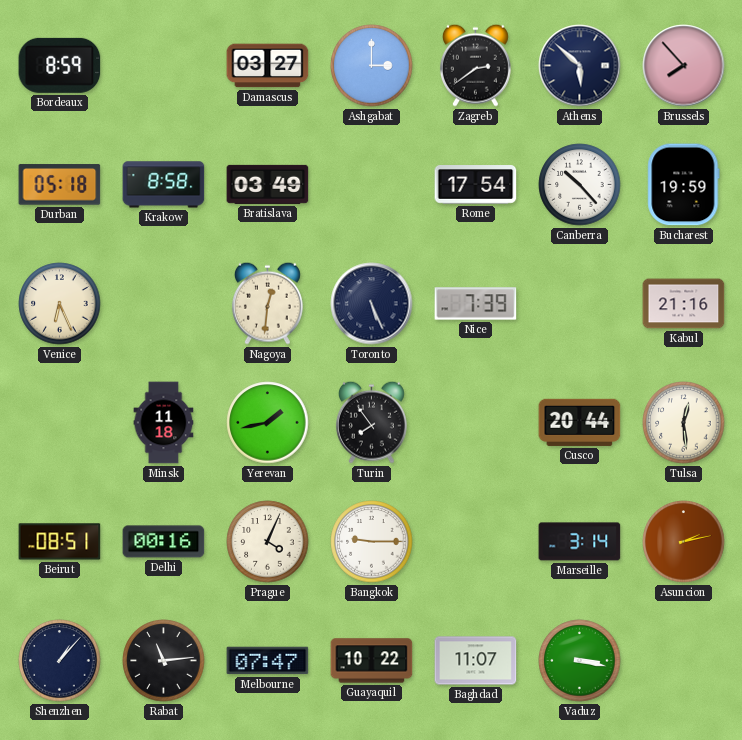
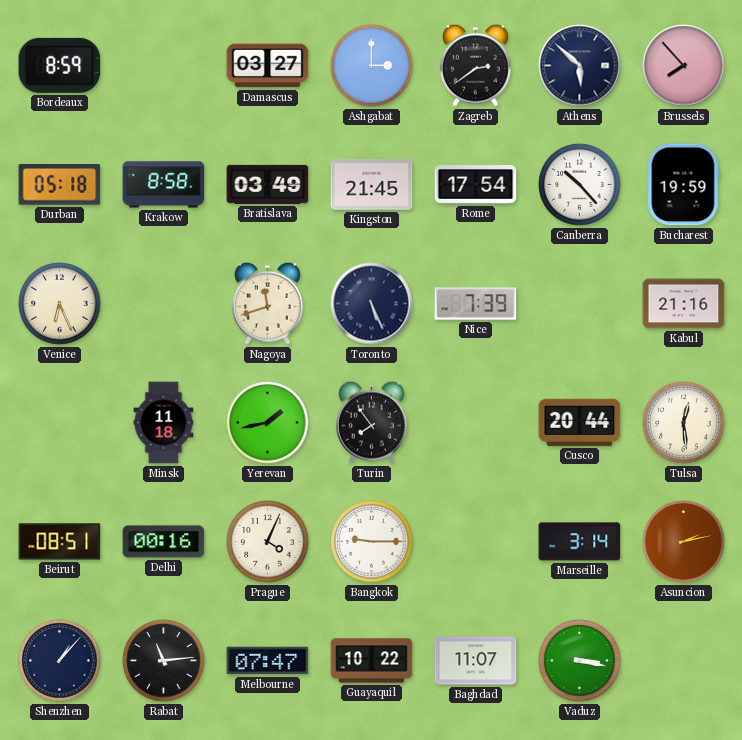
Kingston: none -> 21:45
Nagoya: 12:31 -> 11:42
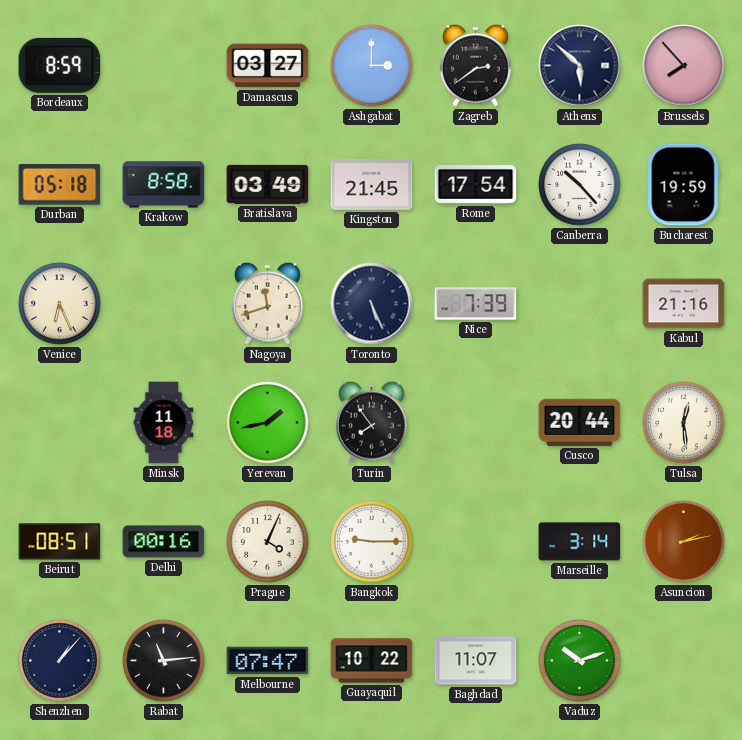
Vaduz: 3:17 -> 10:12
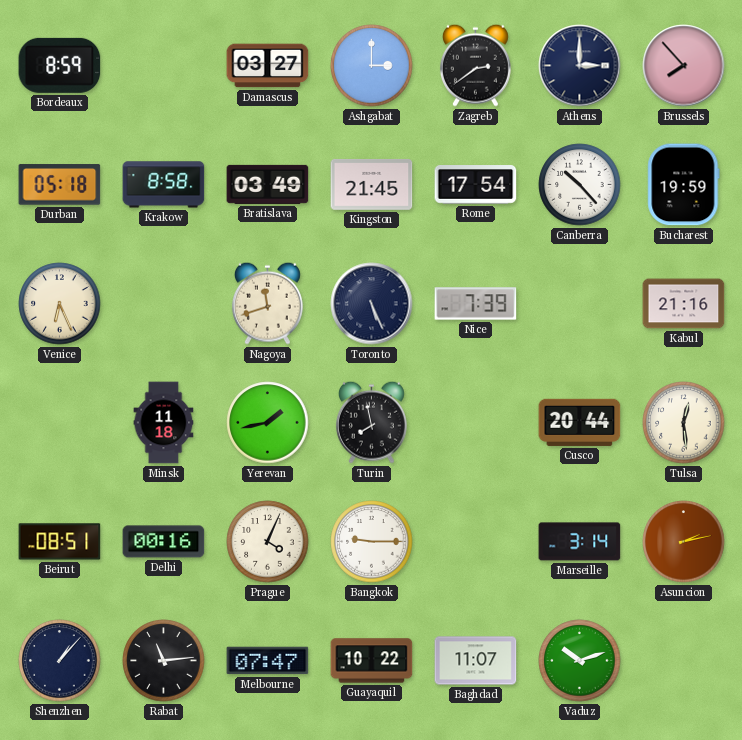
Athens: 5:52 -> 3:00
Turin: 7:54 -> 7:58
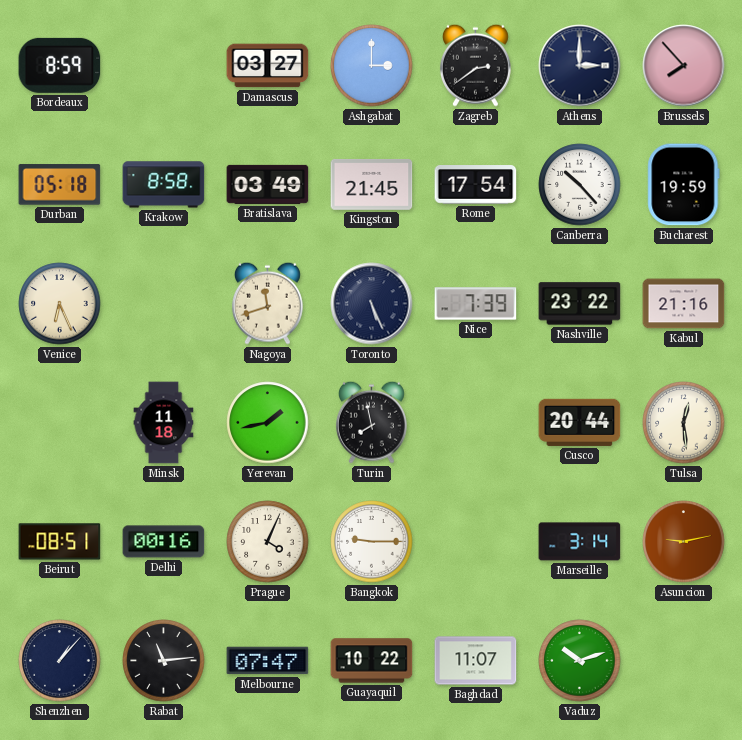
Nashville: none -> 23:22
Asuncion: 2:13 -> 9:13
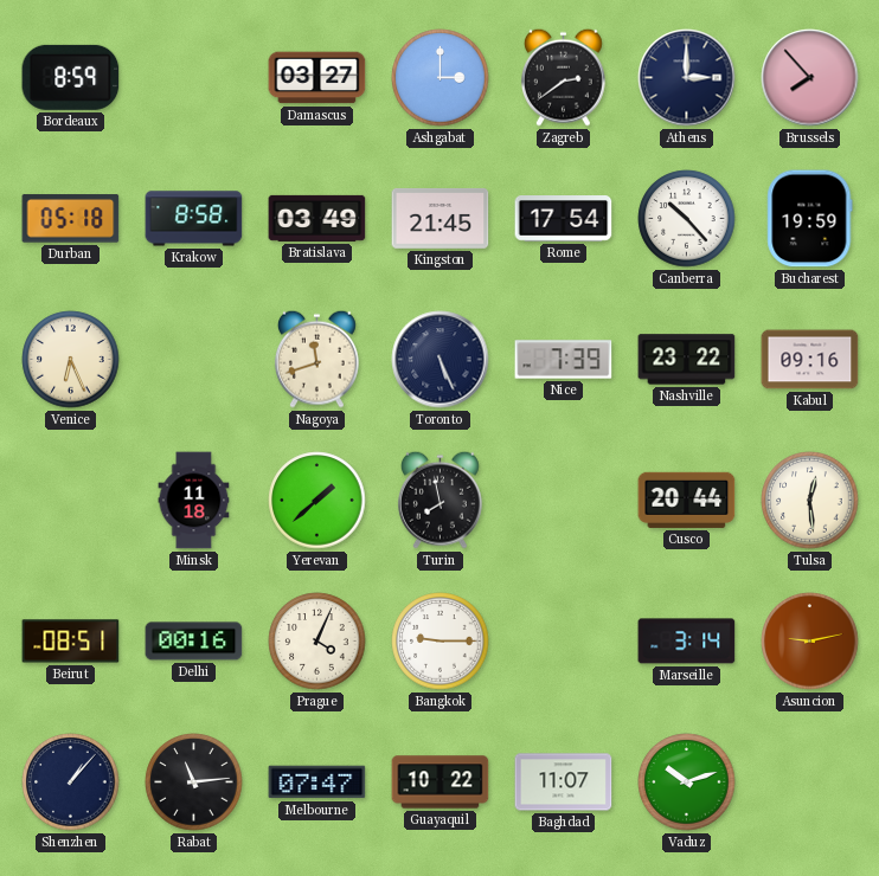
Kabul: 21:16 -> 09:16
Yerevan: 1:43 -> 1:38
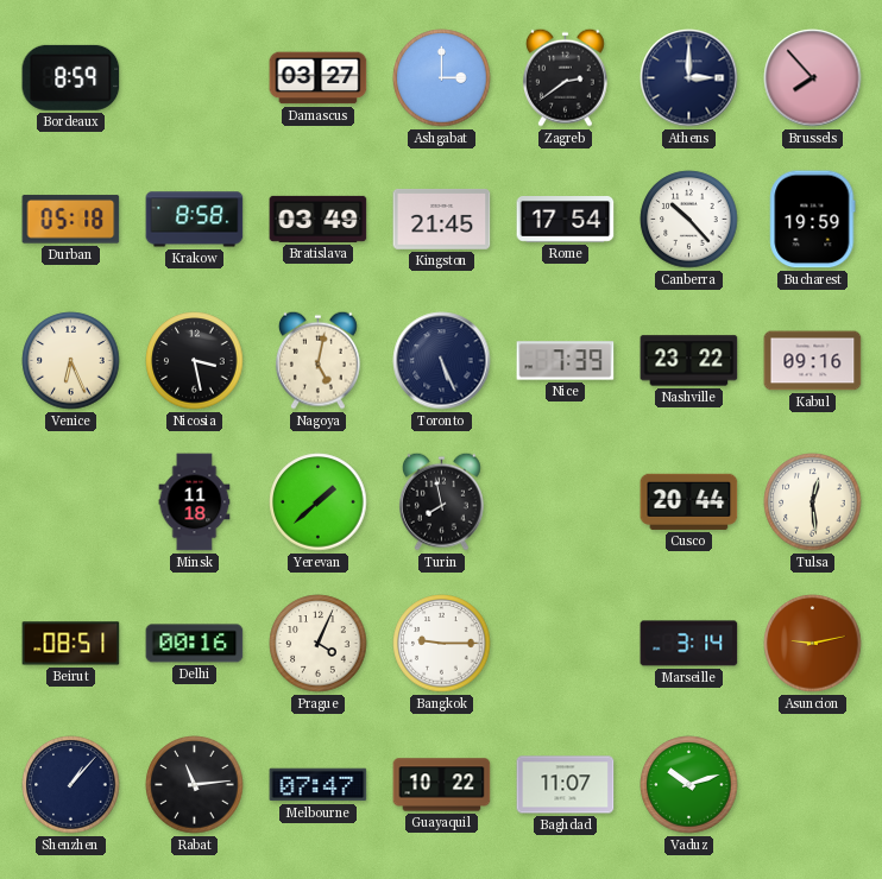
Nicosia: none -> 3:28
Nagoya: 11:42 -> 5:02
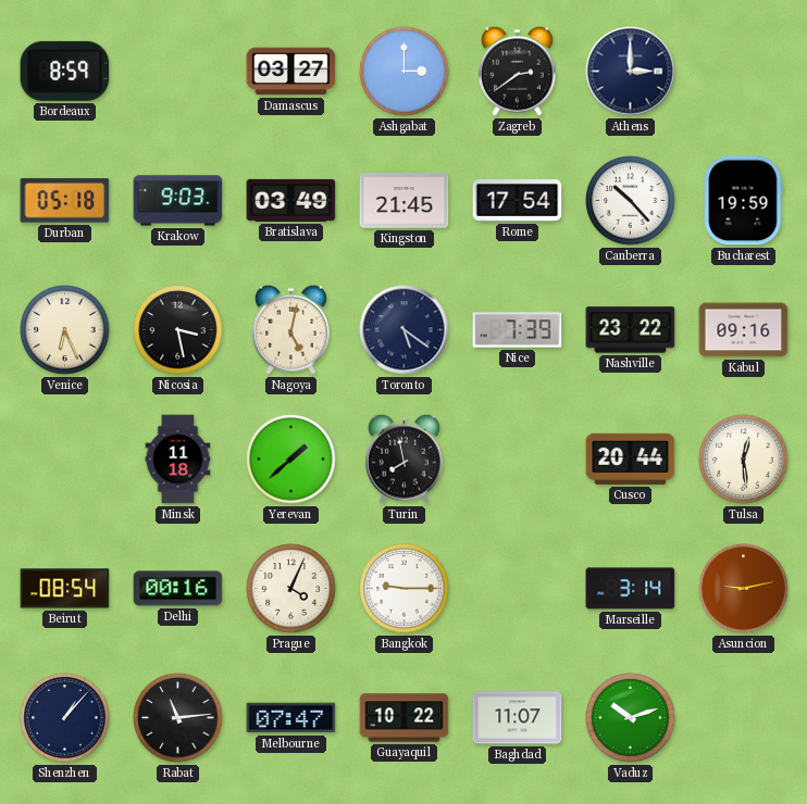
Brussels: 7:53 -> none
Krakow: 8:58 -> 9:03
Toronto: 5:26 -> 5:21
Beirut: 08:51 -> 08:54
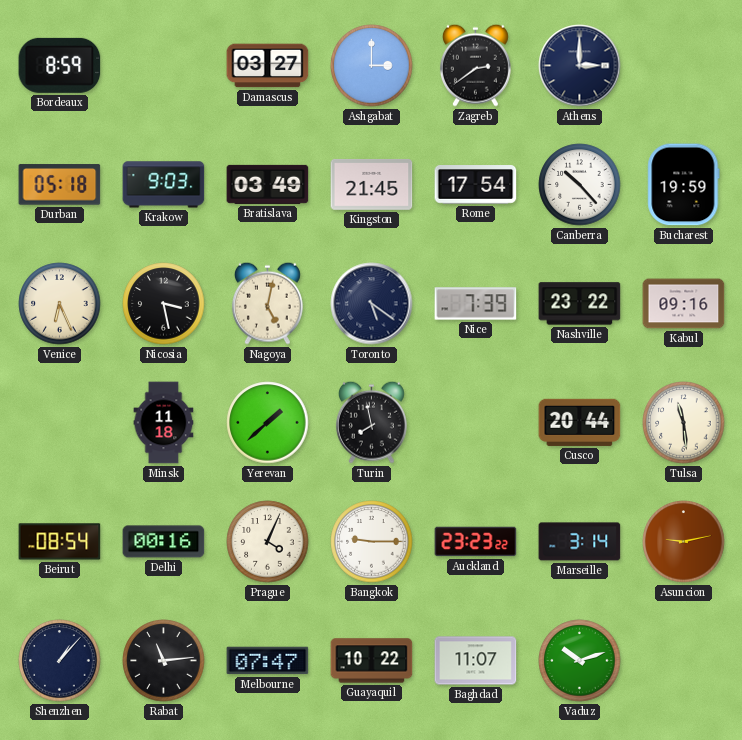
Tulsa: 12:29 -> 11:29
Auckland: none -> 23:23
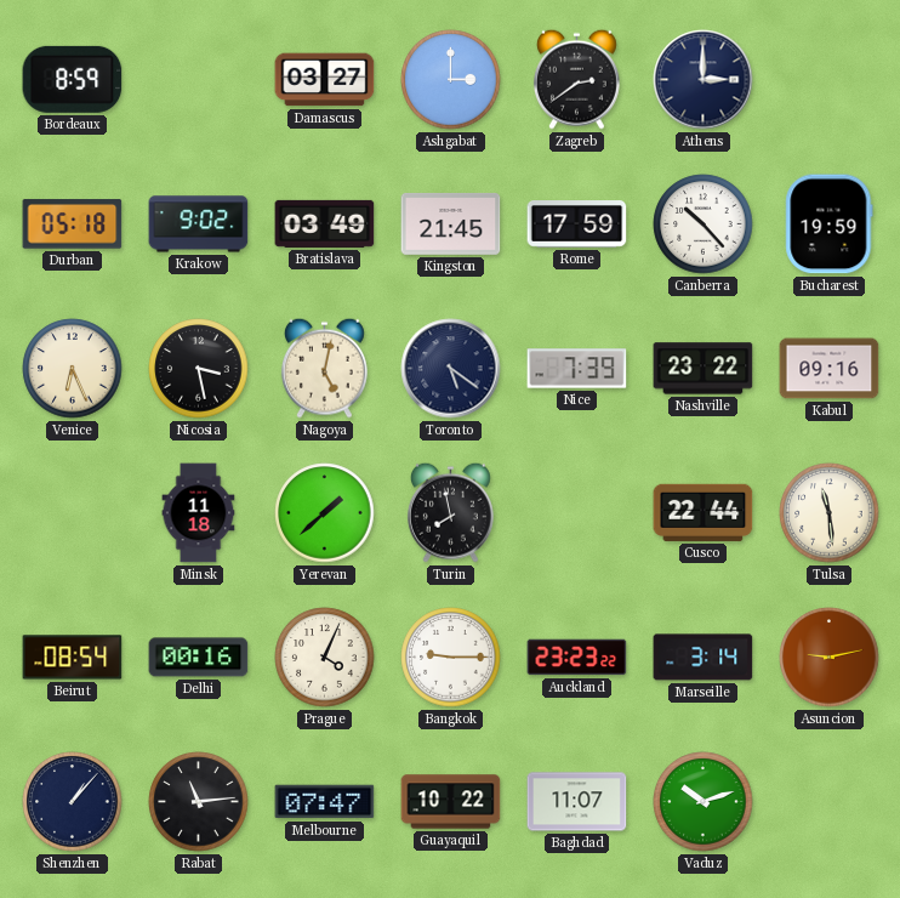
Krakow: 9:03 -> 9:02
Rome: 17:54 -> 17:59
Cusco: 20:44 -> 22:44
